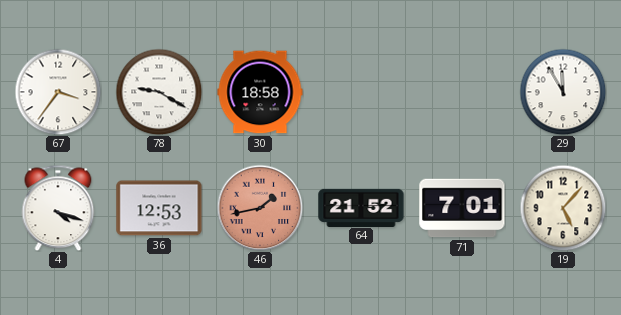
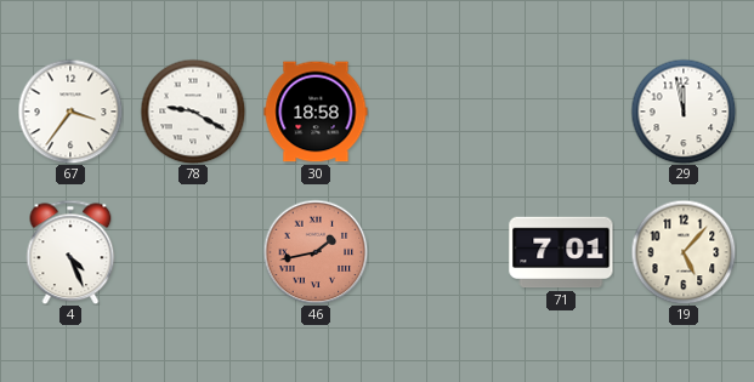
29: 11:55 -> 11:58
4: 4:18 -> 4:26
36: 12:53 -> none
64: 21:52 -> none
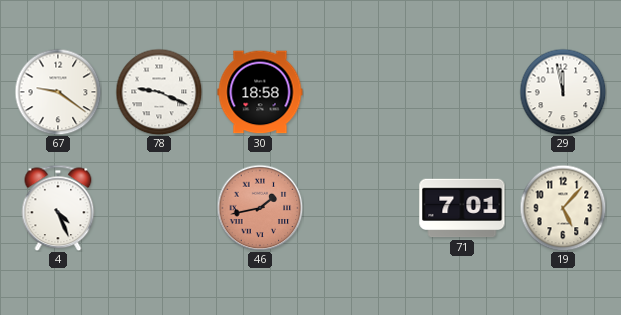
67: 3:36 -> 9:21
78: 9:20 -> 9:19
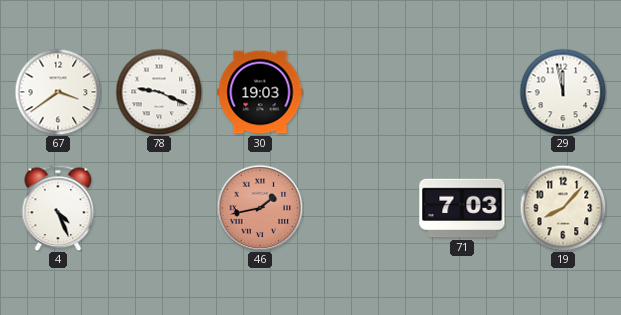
67: 9:21 -> 3:39
30: 18:58 -> 19:03
71: 7:01 -> 7:03
19: 5:07 -> 8:07
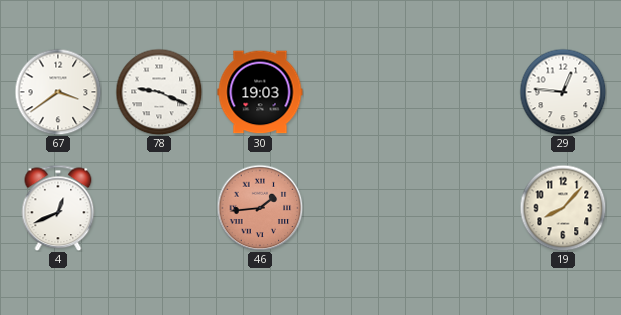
29: 11:58 -> 12:46
4: 4:26 -> 12:41
46: 1:43 -> 1:44
71: 7:03 -> none
